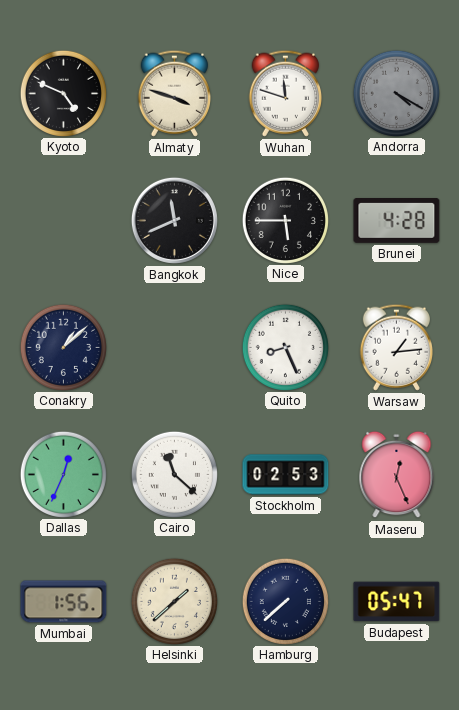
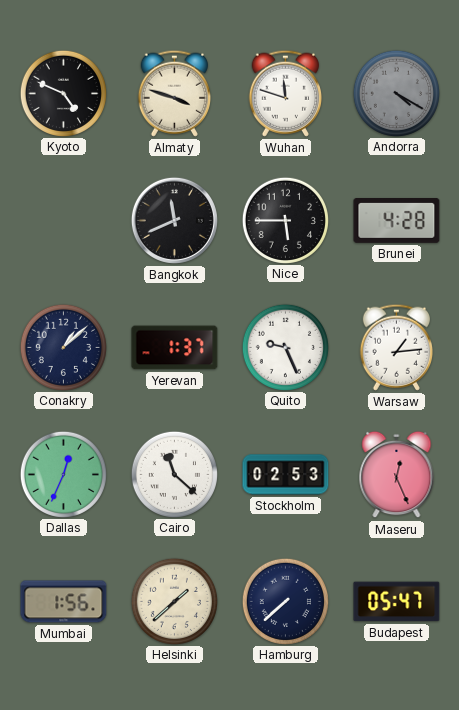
Yerevan: none -> 1:37
Quito: 8:26 -> 9:26
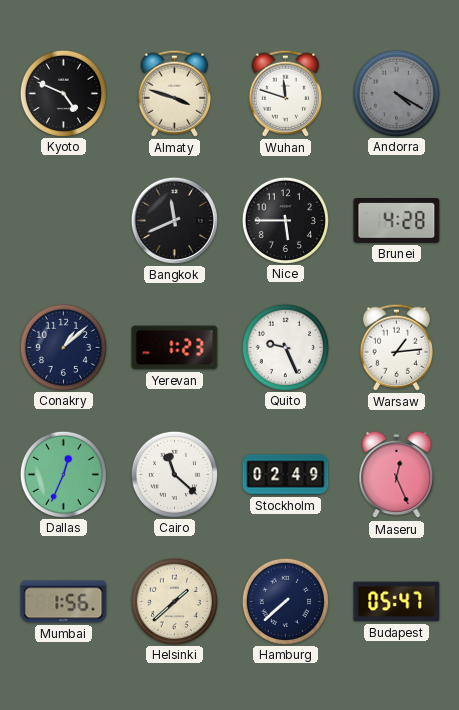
Yerevan: 1:37 -> 1:23
Stockholm: 02:53 -> 02:49
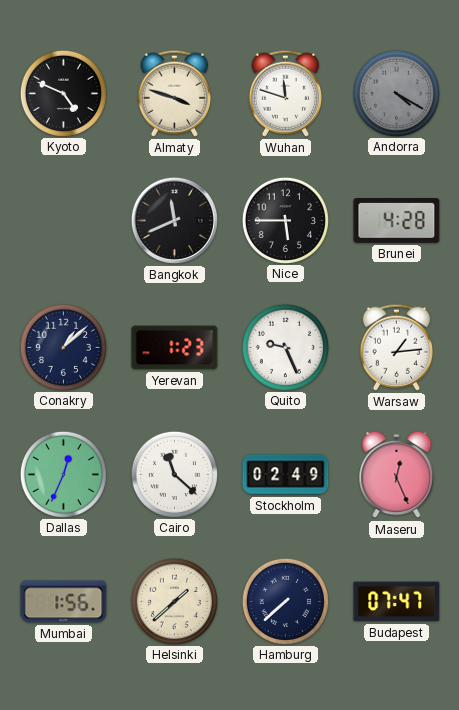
Budapest: 05:47 -> 07:47
